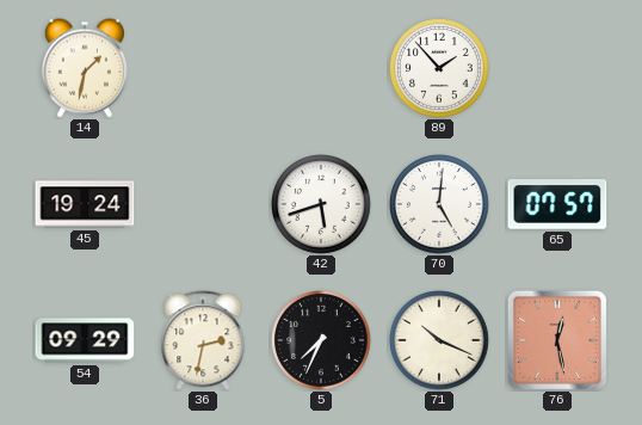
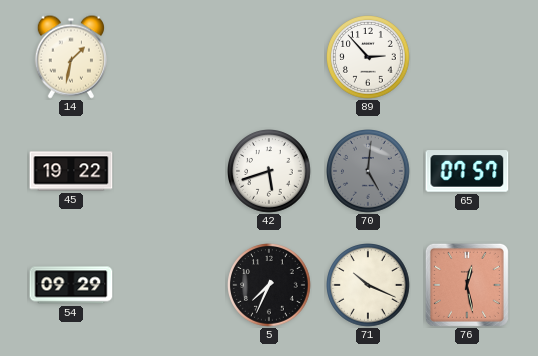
89: 1:53 -> 2:53
45: 19:24 -> 19:22
70 dial: white -> grey
36: 2:32 -> none
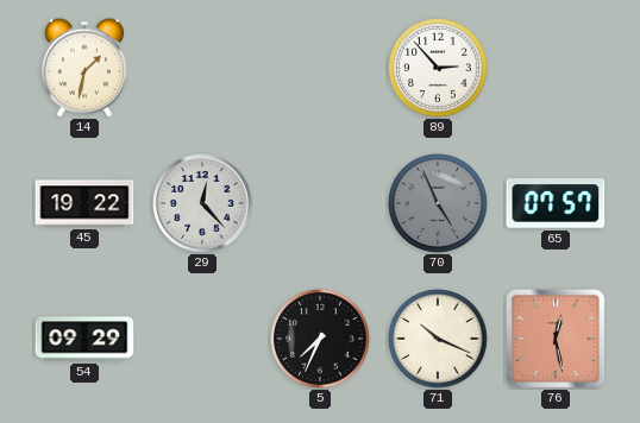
29: none -> 12:23
42: 5:42 -> none
70: 5:01 -> 4:56
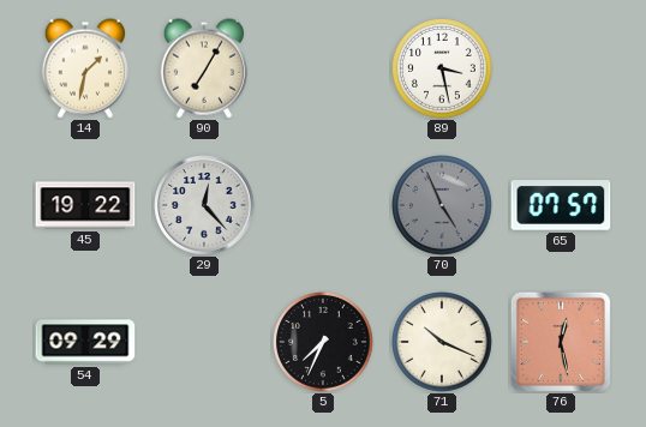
90: none -> 7:05
89: 2:53 -> 3:28
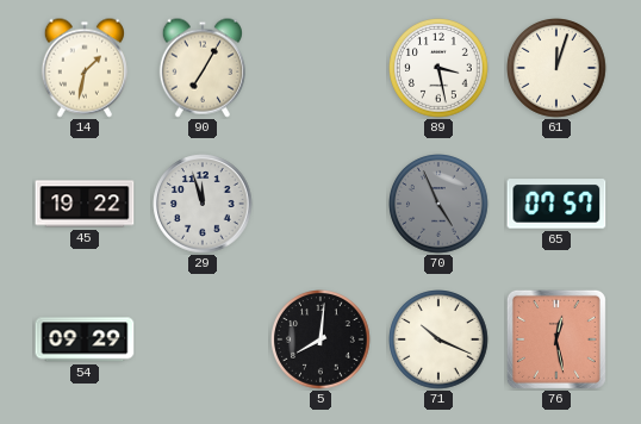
61: none -> 12:03
29: 12:23 -> 11:57
5: 7:34 -> 8:01
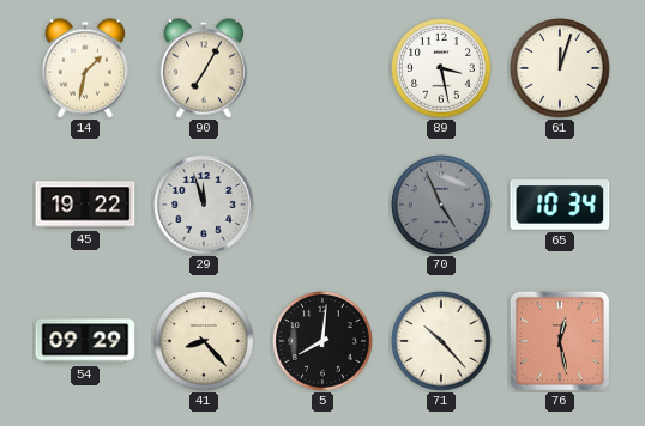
65: 07:57 -> 10:34
41: none -> 8:23
71: 10:19 -> 10:23
